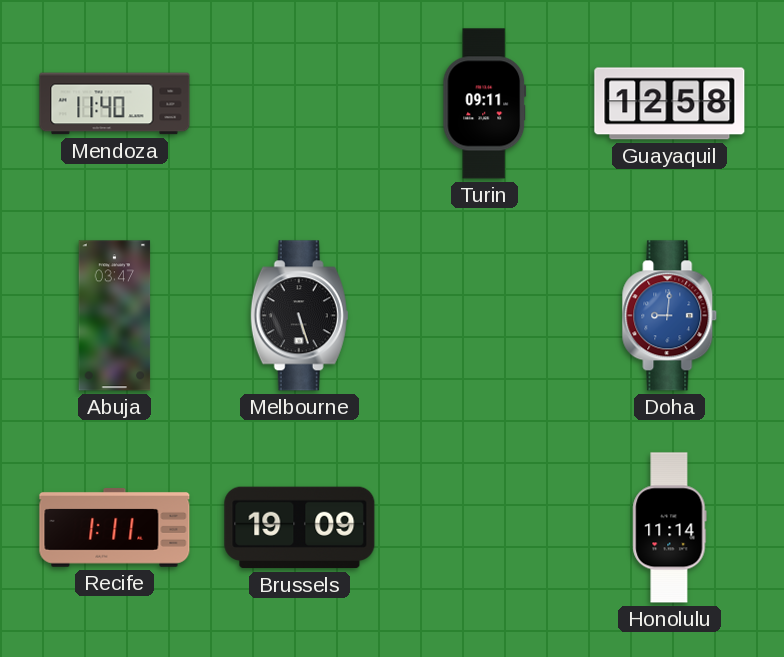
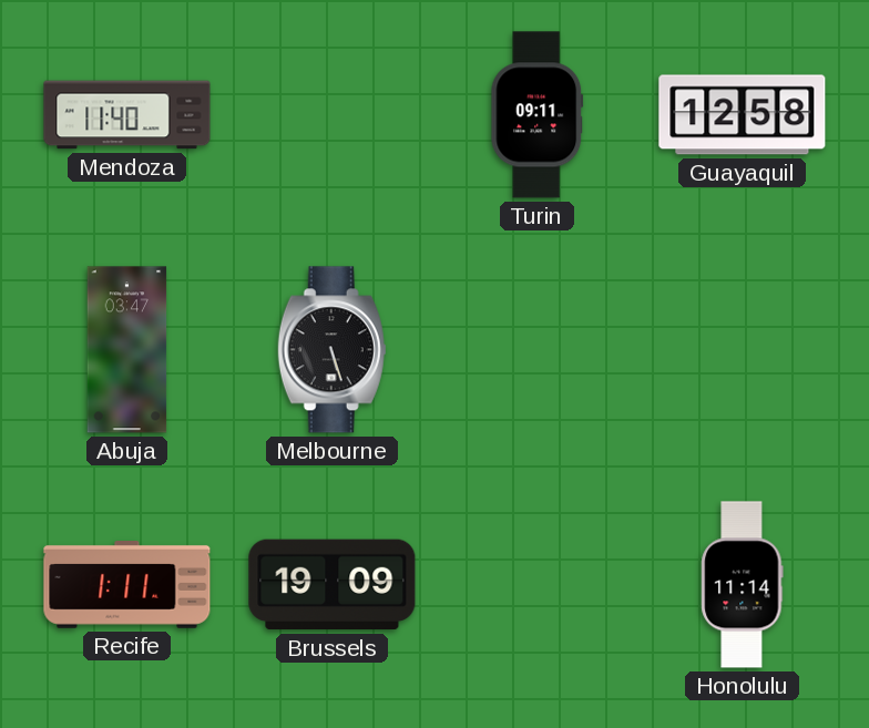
Doha: 9:01 -> none
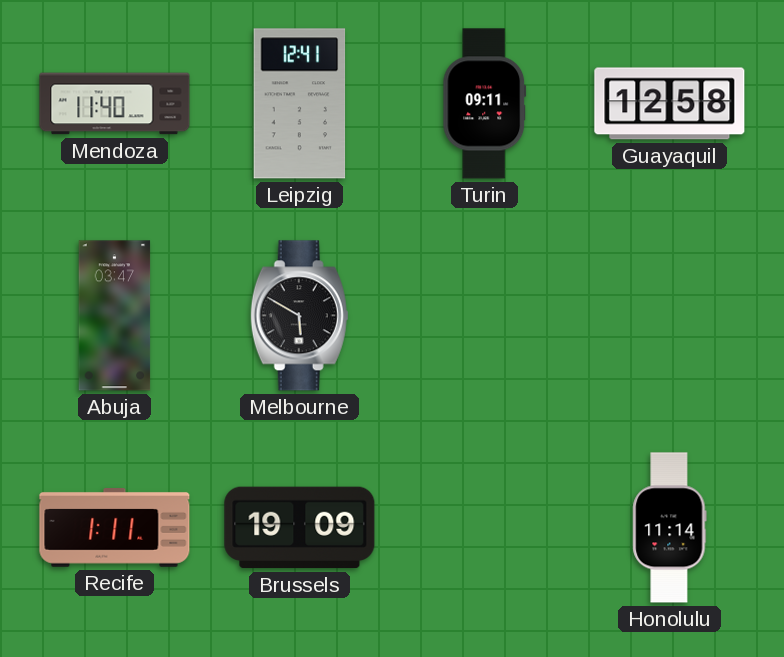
Leipzig: none -> 12:41
Melbourne: 5:27 -> 5:50
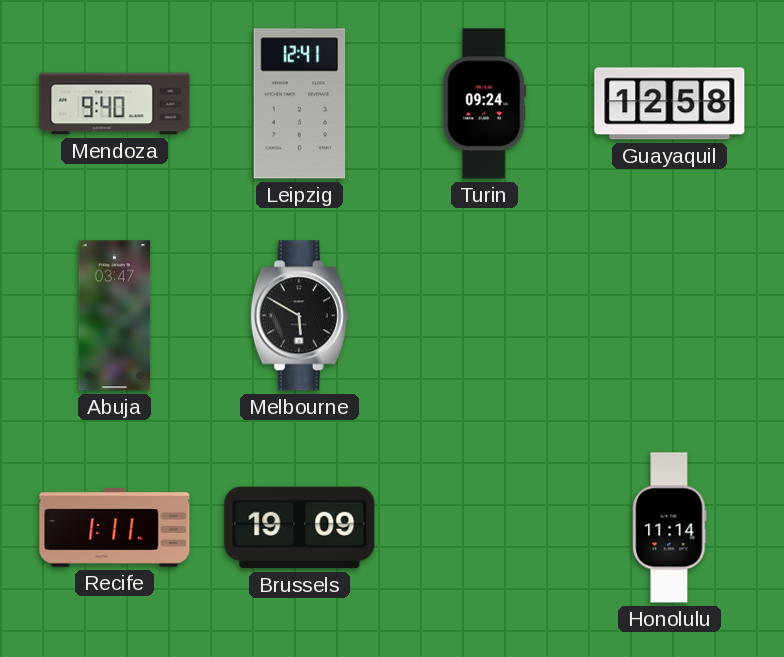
Mendoza: 11:40 -> 9:40
Turin: 09:11 -> 09:24
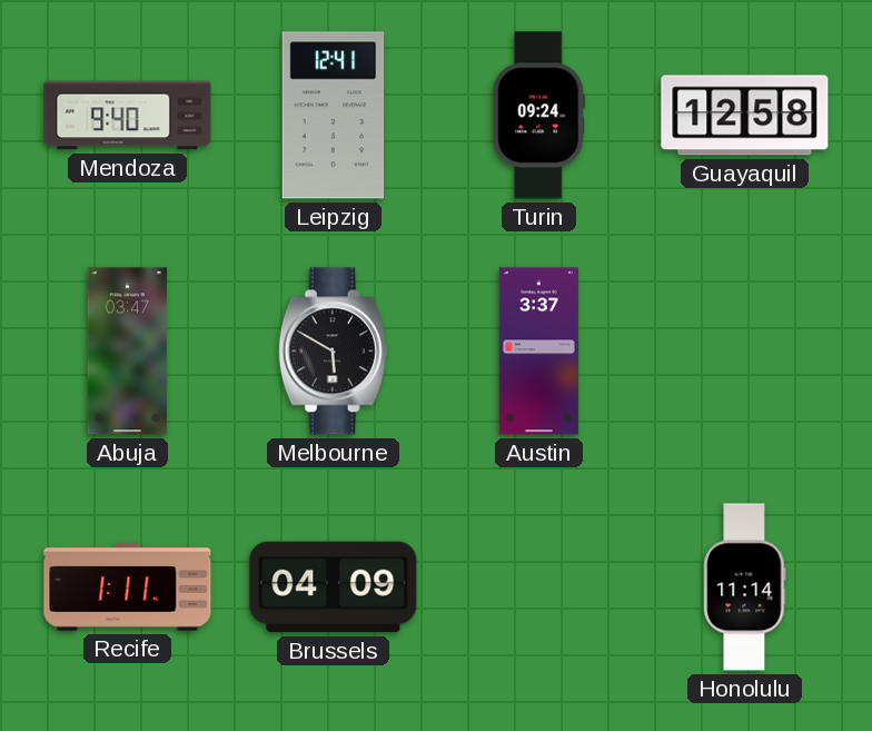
Austin: none -> 3:37
Brussels: 19:09 -> 04:09
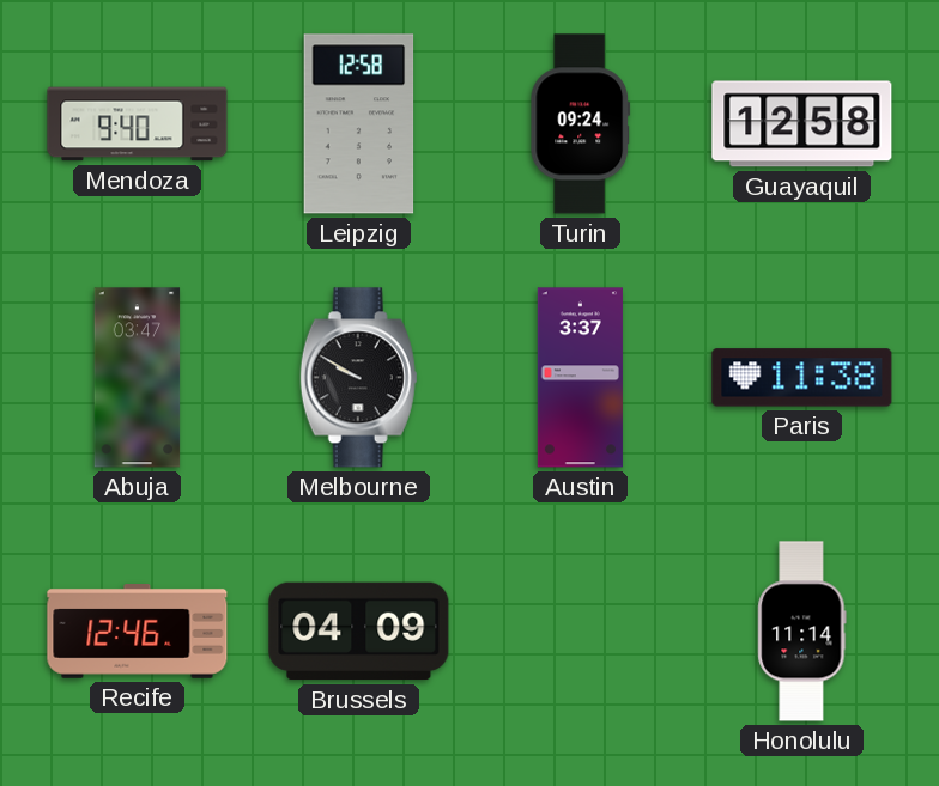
Leipzig: 12:41 -> 12:58
Melbourne: 5:50 -> 9:50
Paris: none -> 11:38
Recife: 1:11 -> 12:46
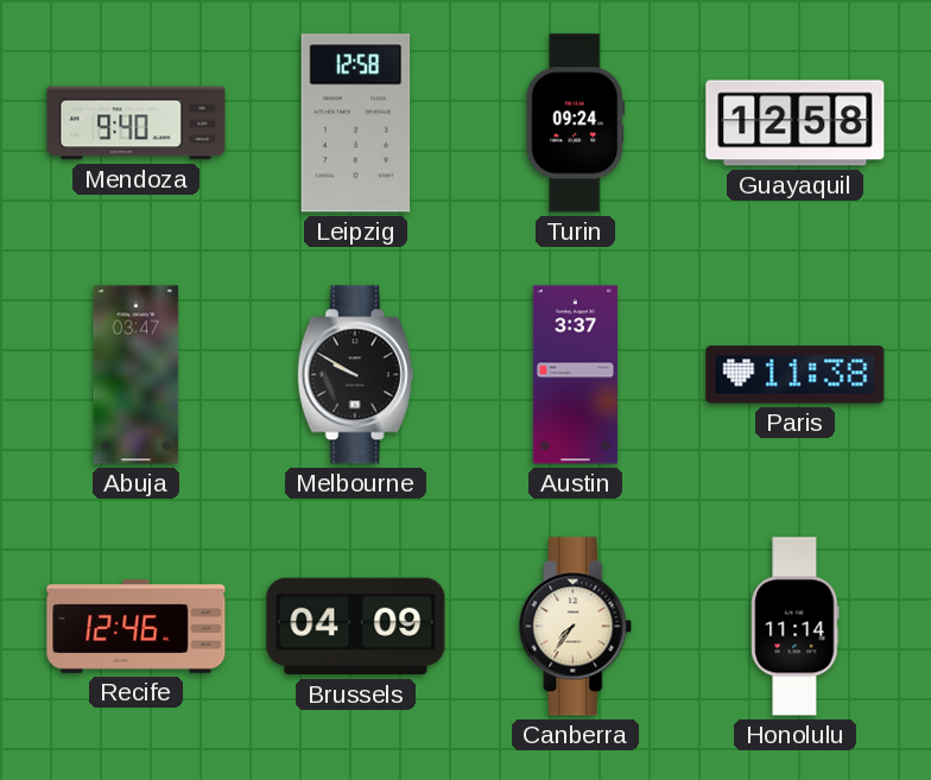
Canberra: none -> 7:36
